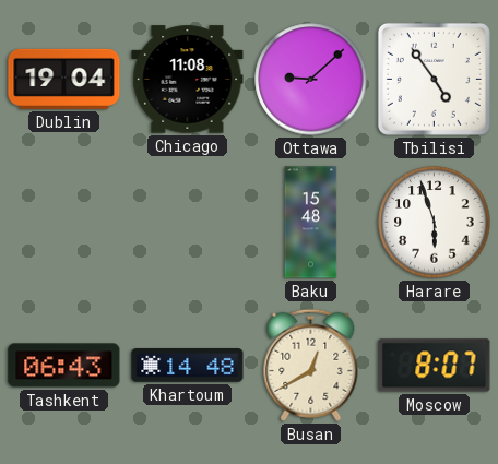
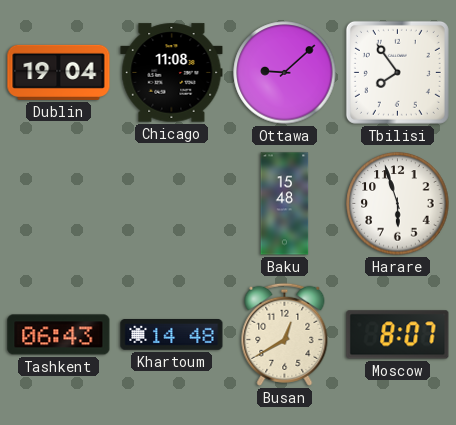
Tbilisi: 4:54 -> 7:54
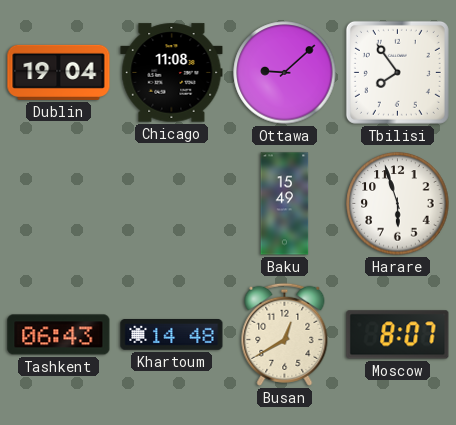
Baku: 15:48 -> 15:49
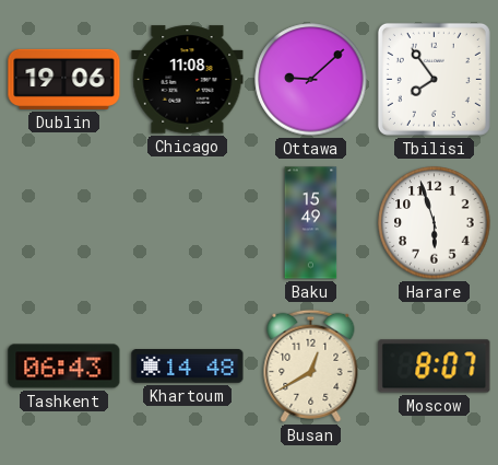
Dublin: 19:04 -> 19:06
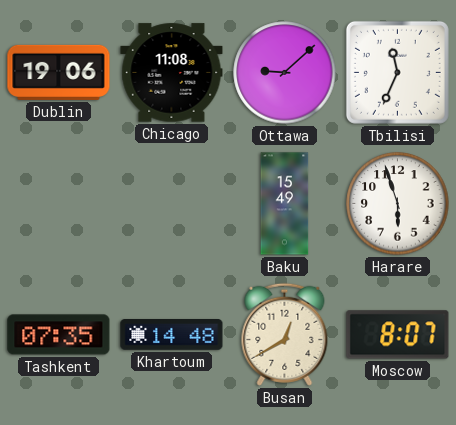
Tbilisi: 7:54 -> 11:34
Tashkent: 06:43 -> 07:35
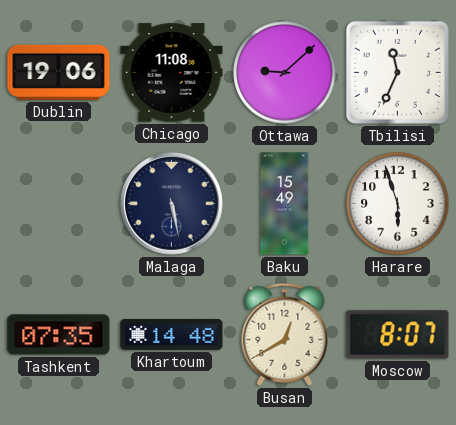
Malaga: none -> 5:28
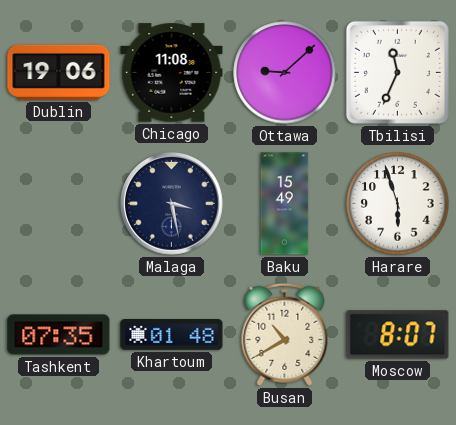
Malaga: 5:28 -> 3:28
Khartoum: 14:48 -> 01:48
Busan: 12:40 -> 10:40
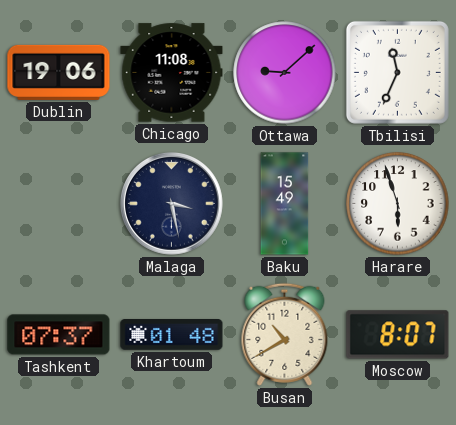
Tashkent: 07:35 -> 07:37
